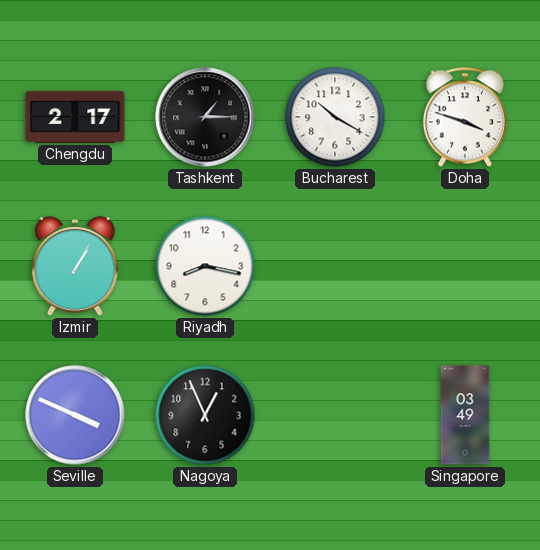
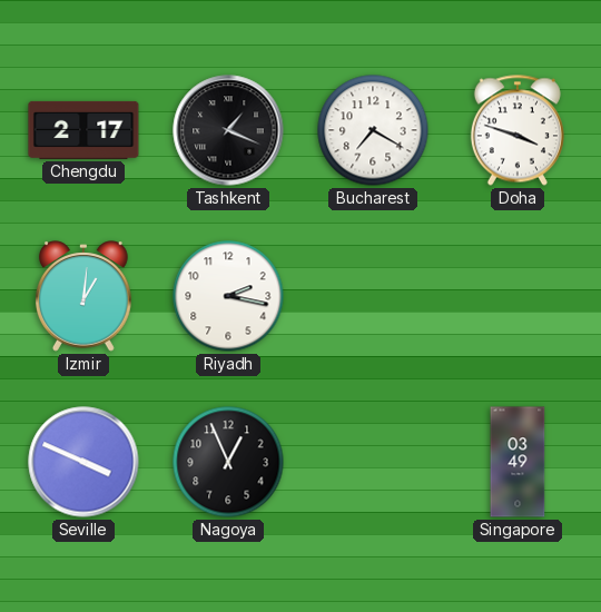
Tashkent: 1:15 -> 1:19
Bucharest: 10:20 -> 7:20
Izmir: 1:05 -> 1:01
Riyadh: 8:17 -> 2:17
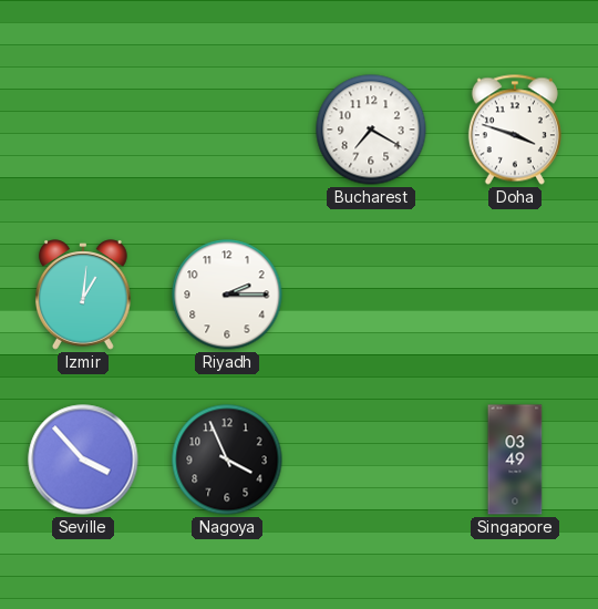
Chengdu: 2:17 -> none
Tashkent: 1:19 -> none
Riyadh: 2:17 -> 2:15
Seville: 3:49 -> 3:53
Nagoya: 12:56 -> 3:56
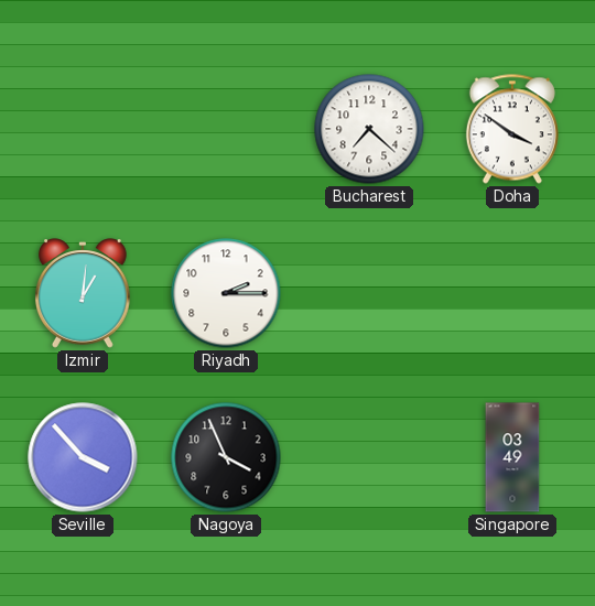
Bucharest: 7:20 -> 7:22
Doha: 3:48 -> 3:51
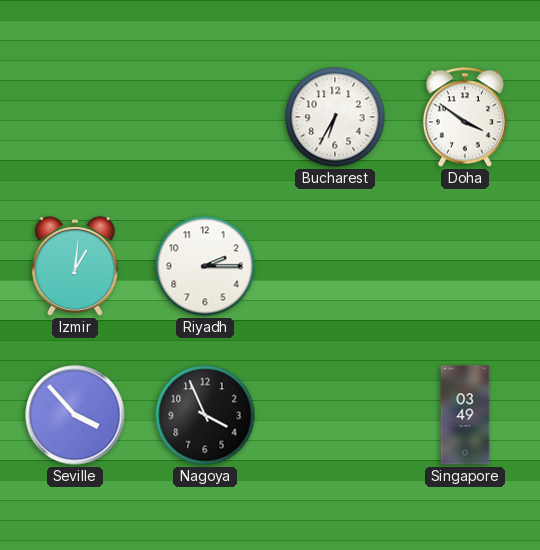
Bucharest: 7:22 -> 6:35
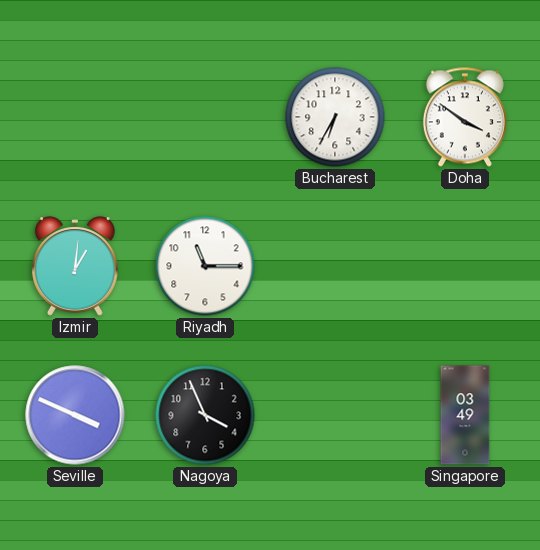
Riyadh: 2:15 -> 11:15
Seville: 3:53 -> 3:49
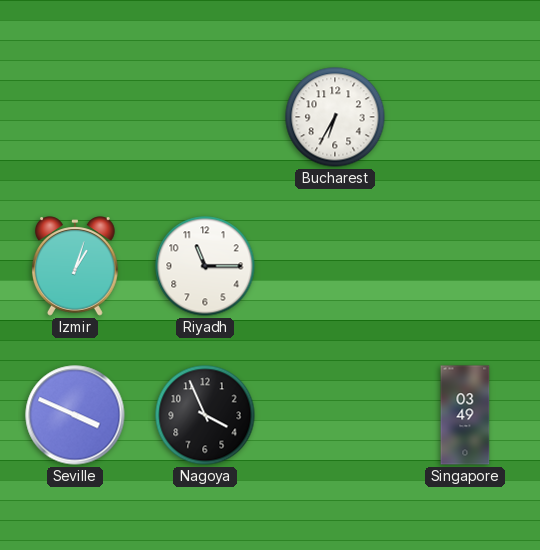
Doha: 3:51 -> none
Izmir: 1:01 -> 1:03
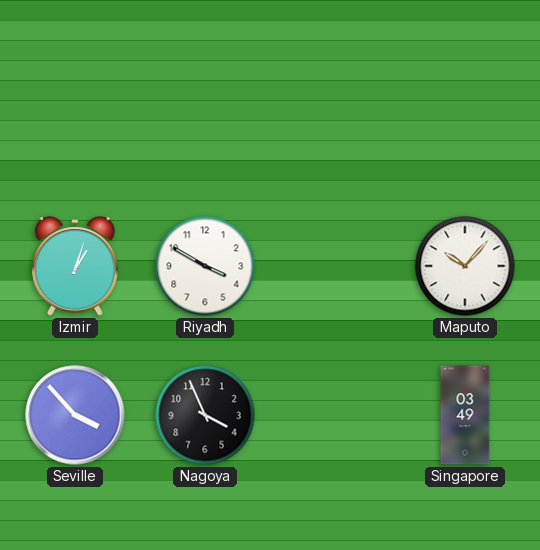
Bucharest: 6:35 -> none
Riyadh: 11:15 -> 3:50
Maputo: none -> 10:07
Seville: 3:49 -> 3:53
